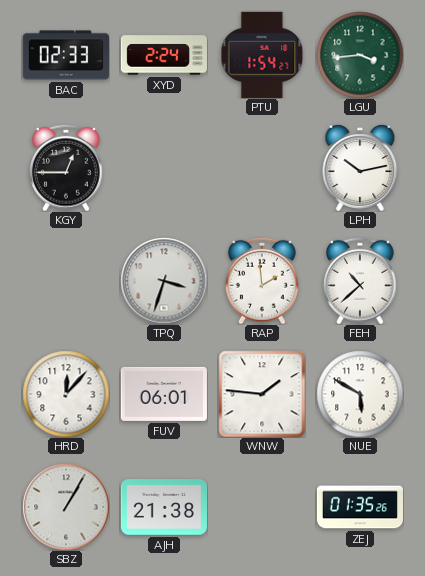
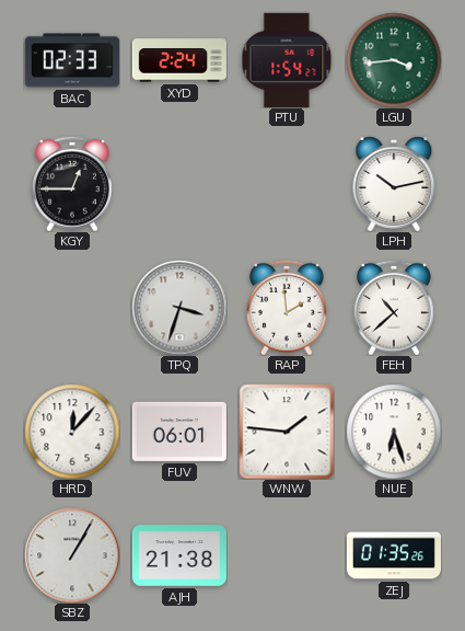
NUE: 5:50 -> 6:27
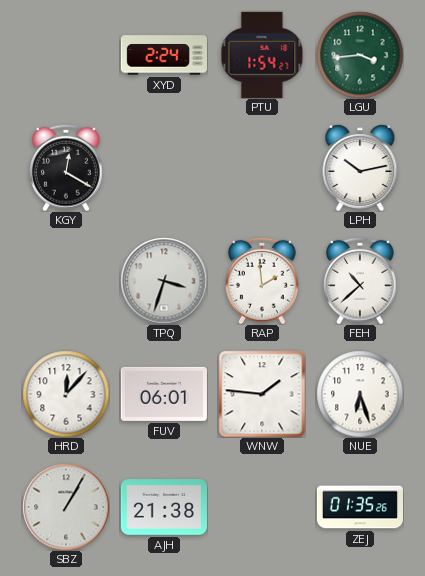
BAC: 02:33 -> none
KGY: 12:45 -> 12:20
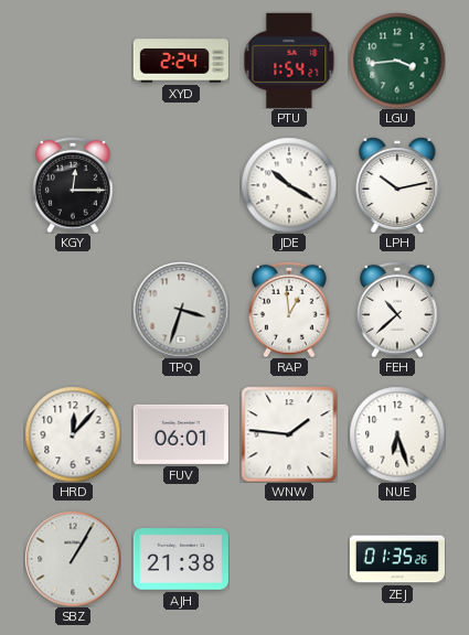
KGY: 12:20 -> 12:15
JDE: none -> 10:20
RAP: 1:59 -> 12:59
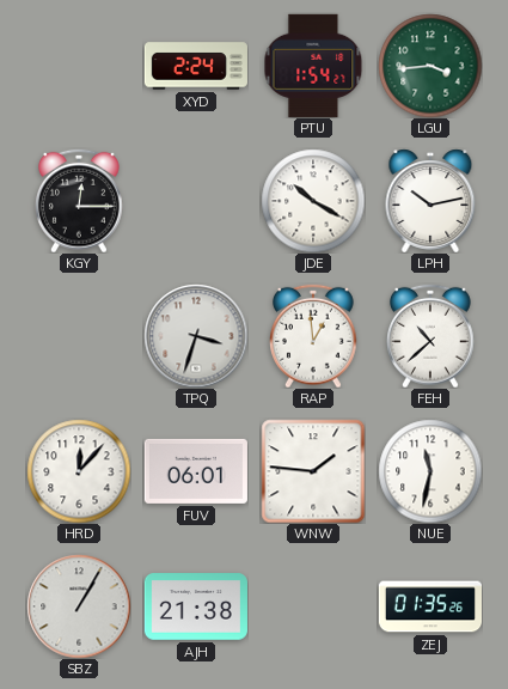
NUE: 6:27 -> 11:32
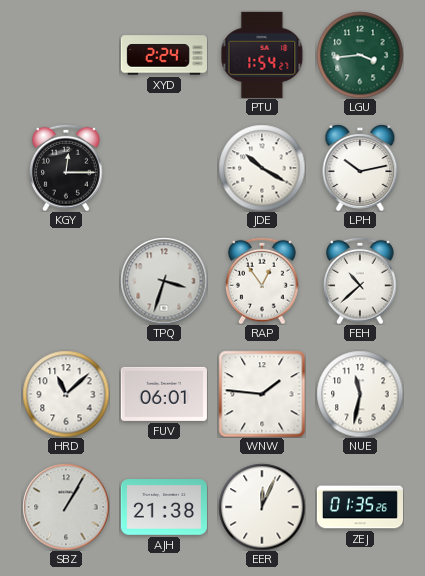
RAP: 12:59 -> 12:54
HRD: 12:07 -> 11:08
EER: none -> 12:04
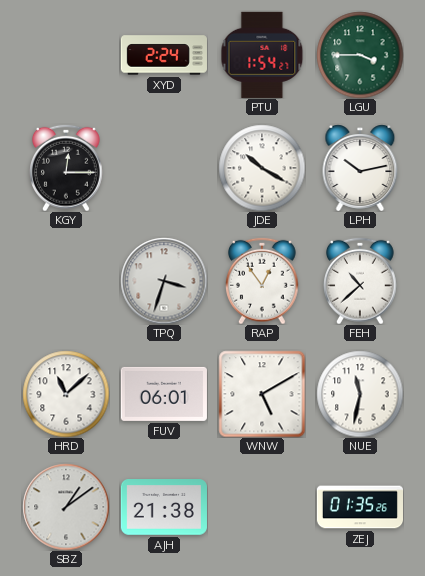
LGU: 3:44 -> 3:45
WNW: 1:46 -> 5:10
SBZ: 1:05 -> 1:09
EER: 12:04 -> none
